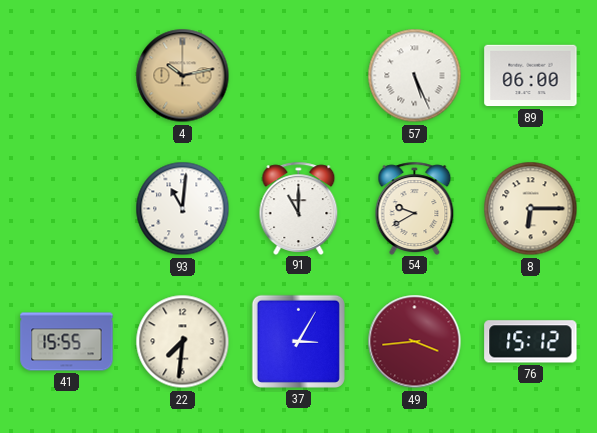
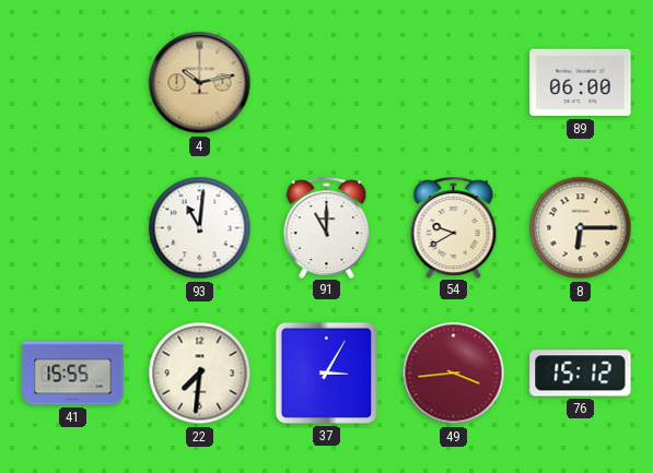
57: 5:26 -> none
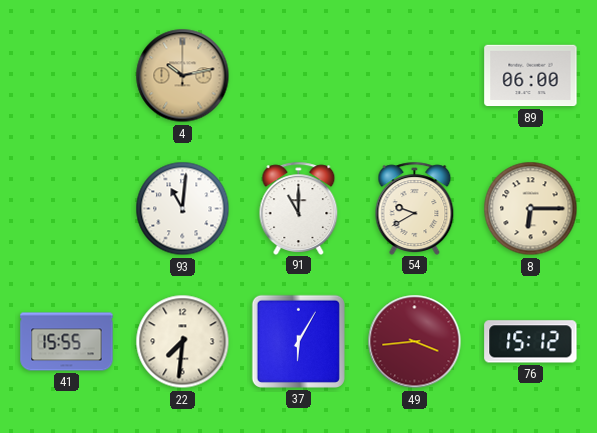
37: 3:05 -> 6:05
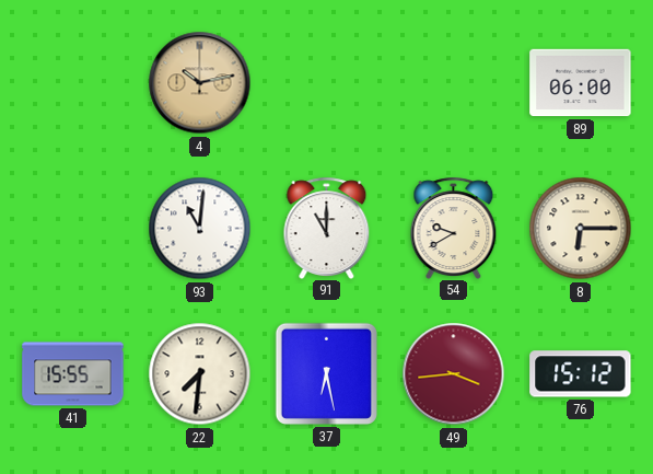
37: 6:05 -> 6:28
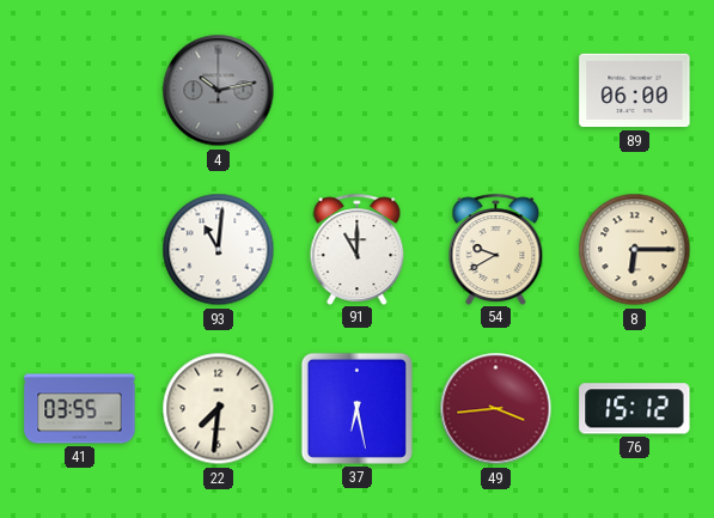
4 dial: champagne -> grey
41: 15:55 -> 03:55
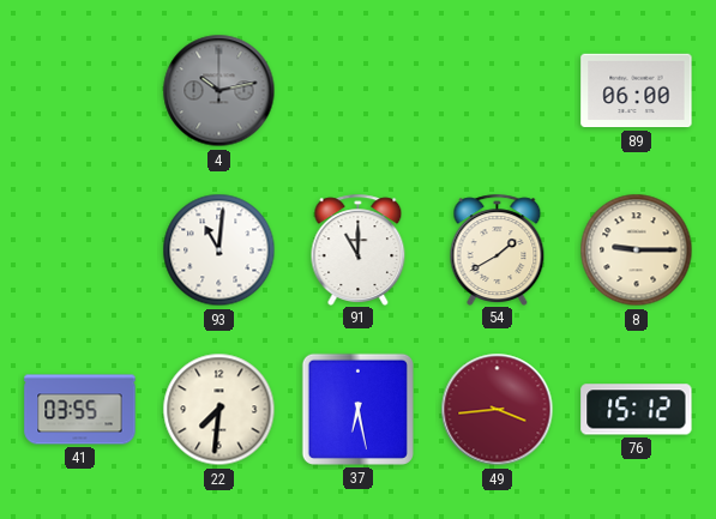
54: 9:40 -> 1:40
8: 6:15 -> 9:15
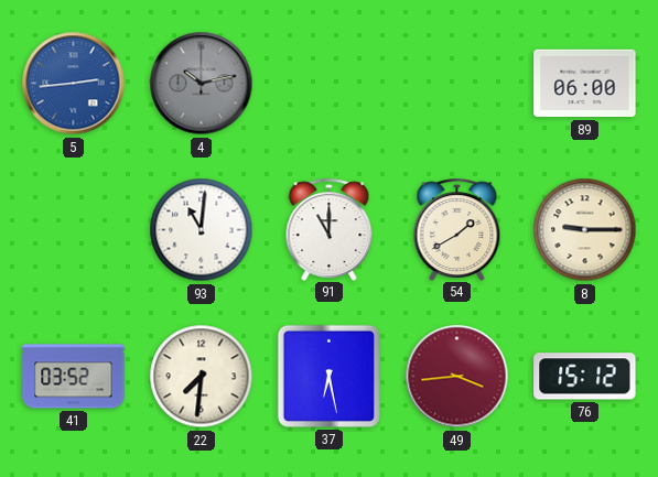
5: none -> 2:44
41: 03:55 -> 03:52
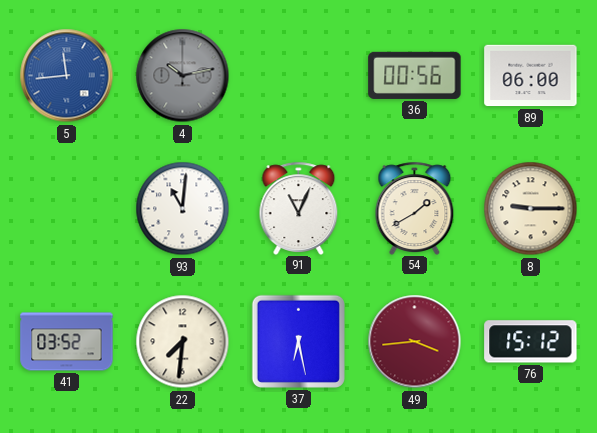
5: 2:44 -> 11:44
36: none -> 00:56
91: 11:00 -> 11:04
